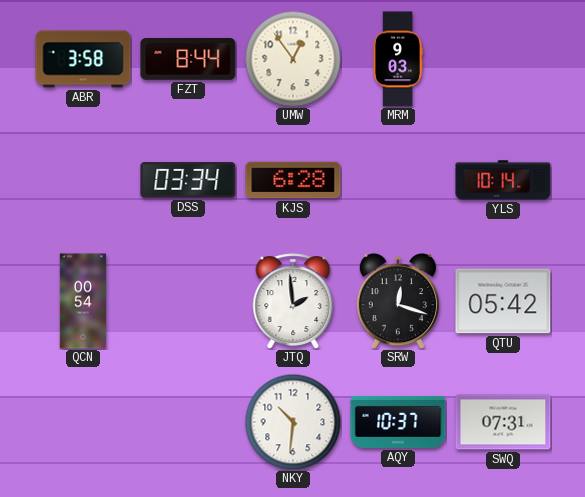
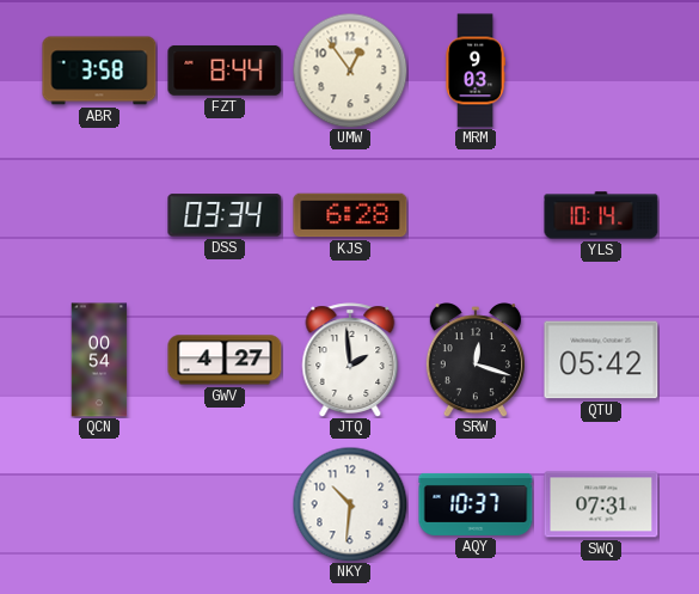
GWV: none -> 4:27
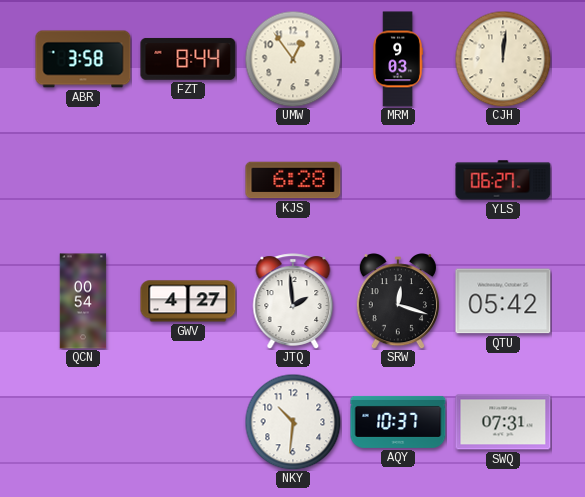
CJH: none -> 12:01
DSS: 03:34 -> none
YLS: 10:14 -> 06:27
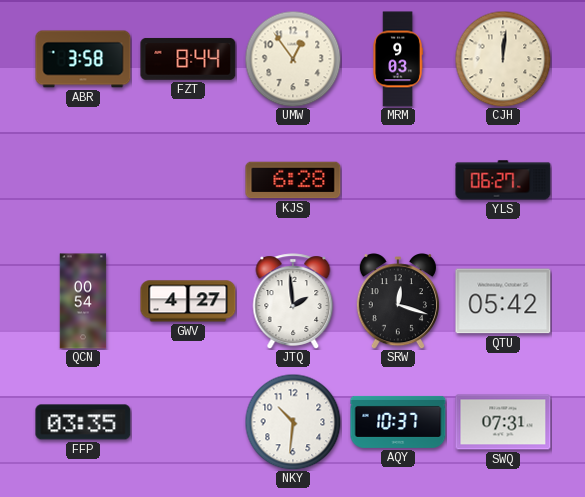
FFP: none -> 03:35
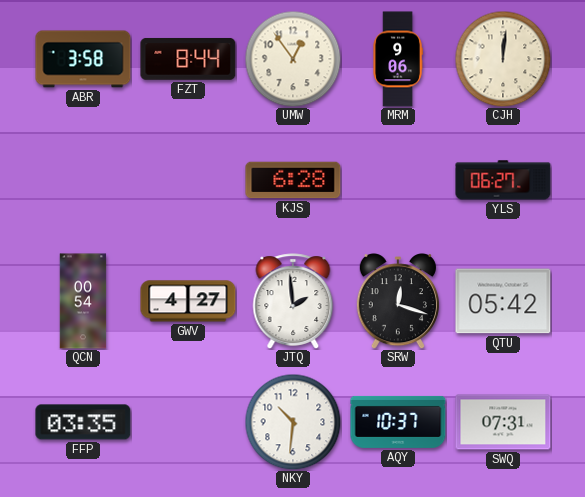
MRM: 9:03 -> 9:06
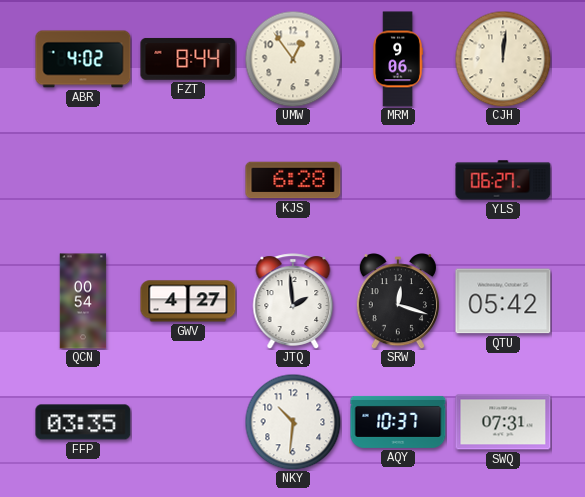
ABR: 3:58 -> 4:02
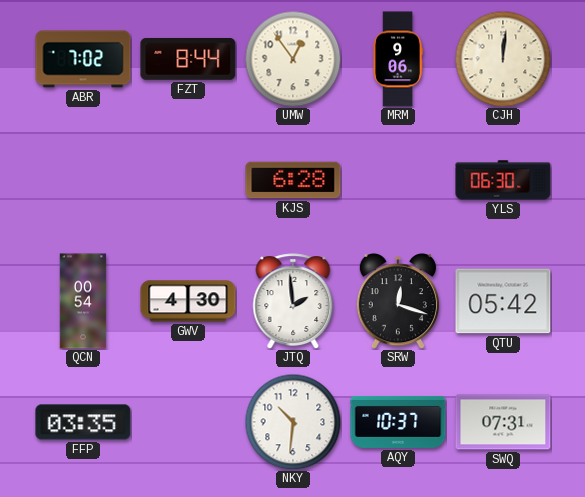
ABR: 4:02 -> 7:02
YLS: 06:27 -> 06:30
GWV: 4:27 -> 4:30
